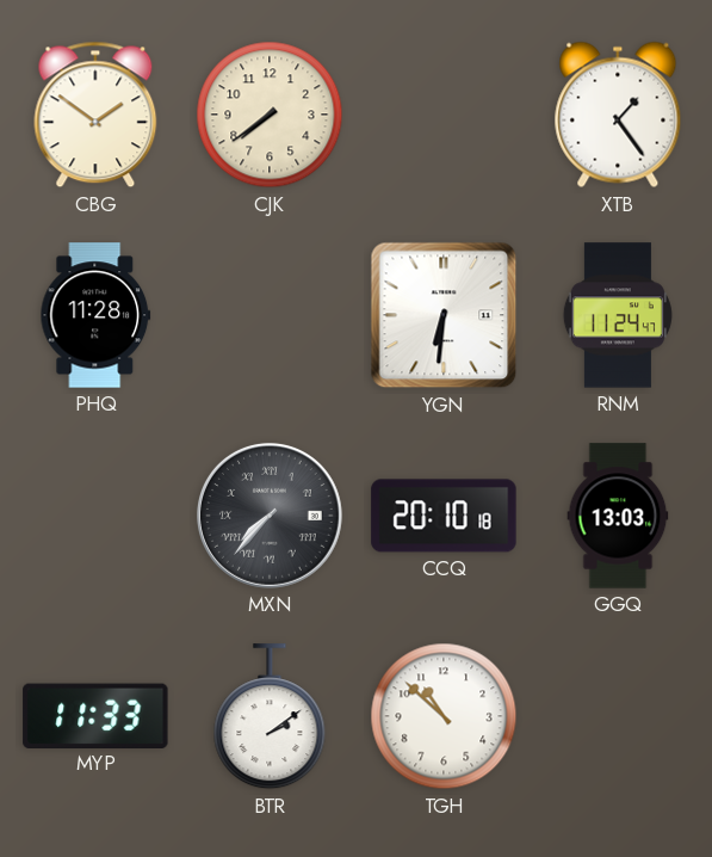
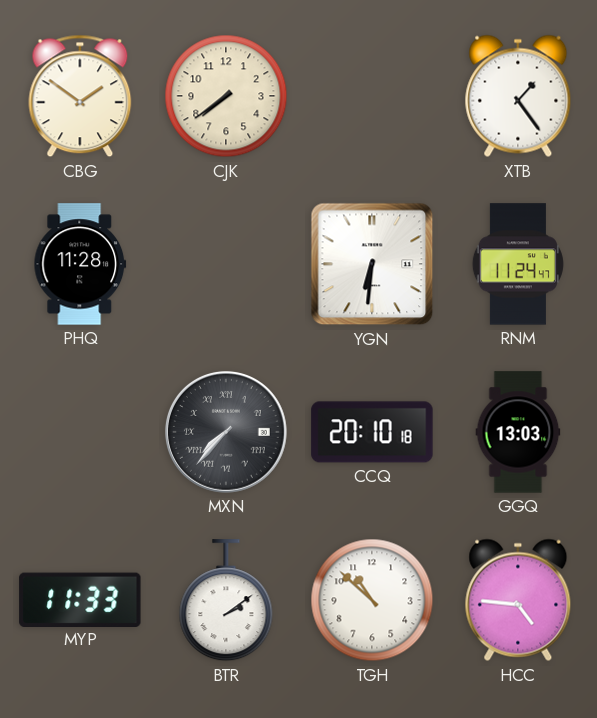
HCC: none -> 4:46
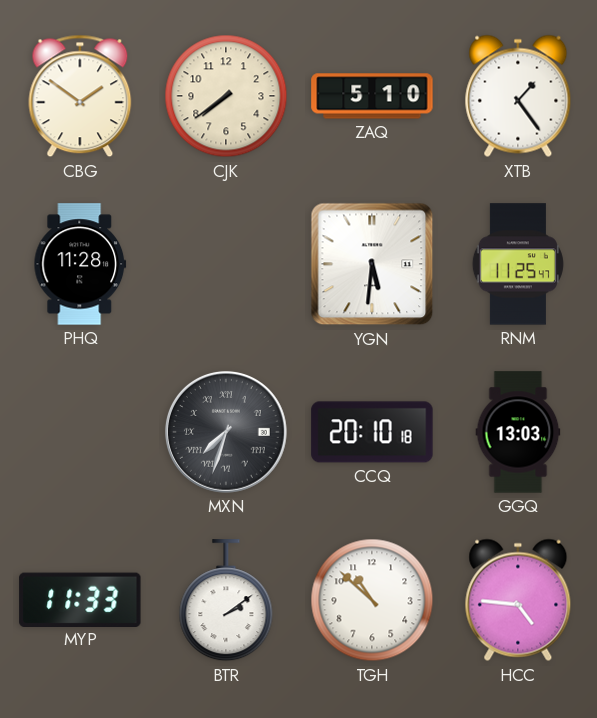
ZAQ: none -> 5:10
YGN: 6:31 -> 5:31
RNM: 11:24 -> 11:25
MXN: 7:37 -> 7:33
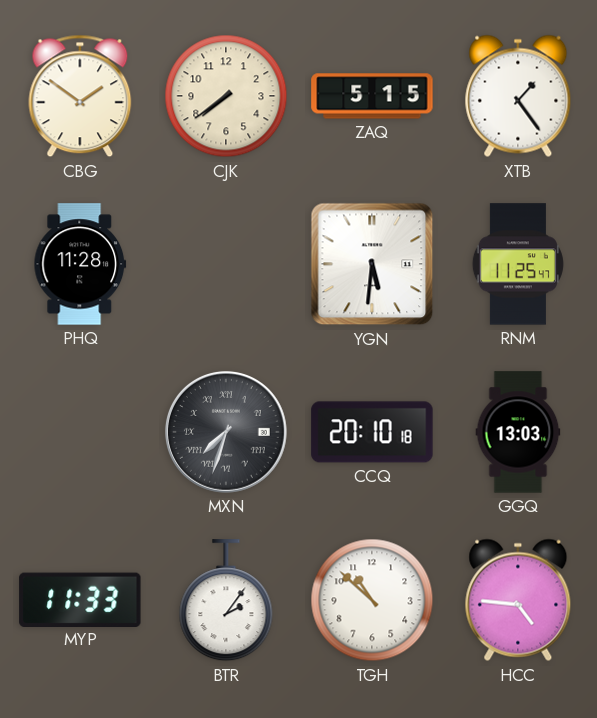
ZAQ: 5:10 -> 5:15
BTR: 2:09 -> 2:06
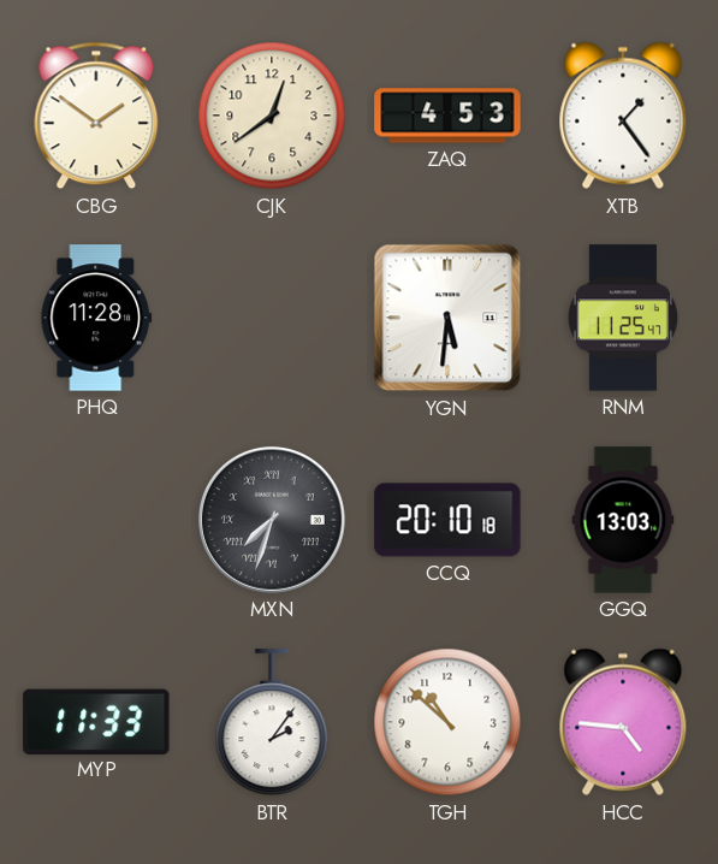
CJK: 7:39 -> 12:39
ZAQ: 5:15 -> 4:53
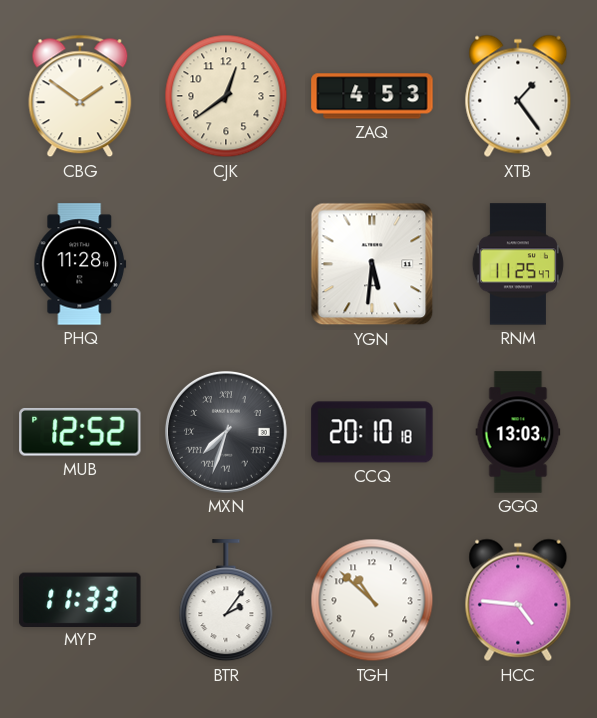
MUB: none -> 12:52
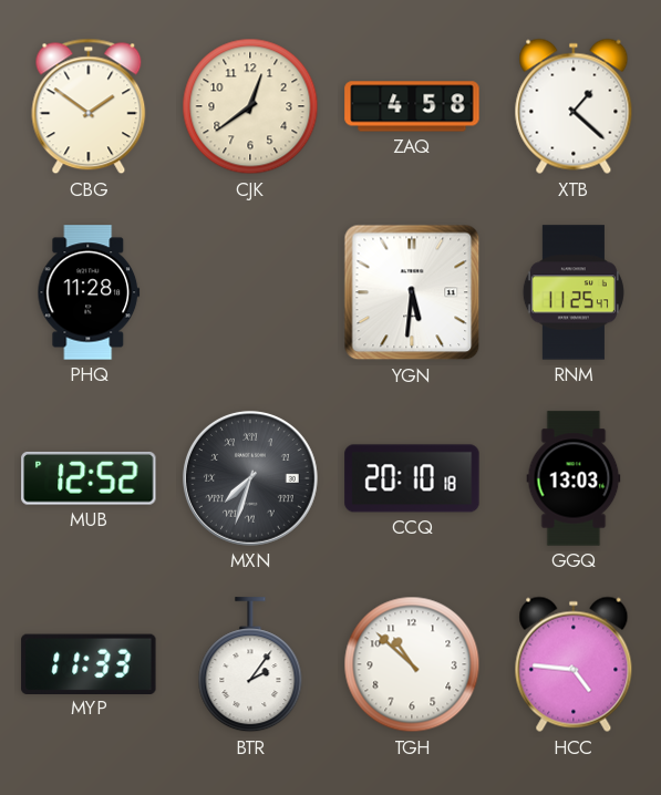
ZAQ: 4:53 -> 4:58
XTB: 1:24 -> 1:22
